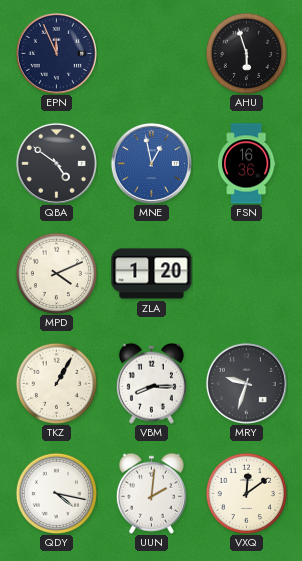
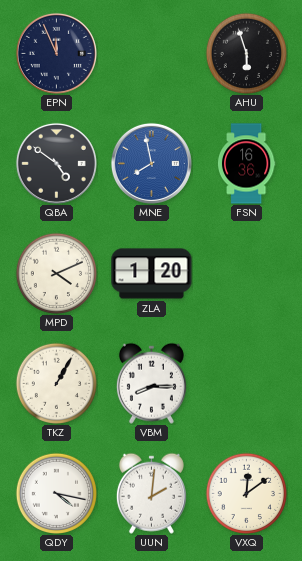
MNE: 12:58 -> 7:58
MRY: 9:33 -> none
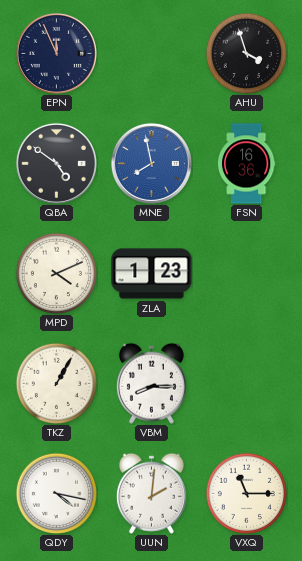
AHU: 5:57 -> 3:57
ZLA: 1:20 -> 1:23
VXQ: 12:09 -> 11:15
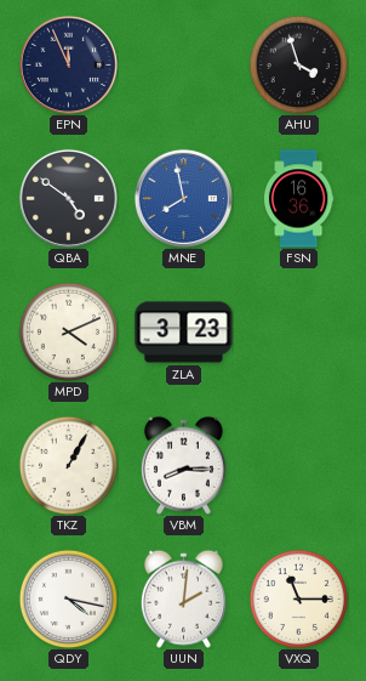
ZLA: 1:23 -> 3:23
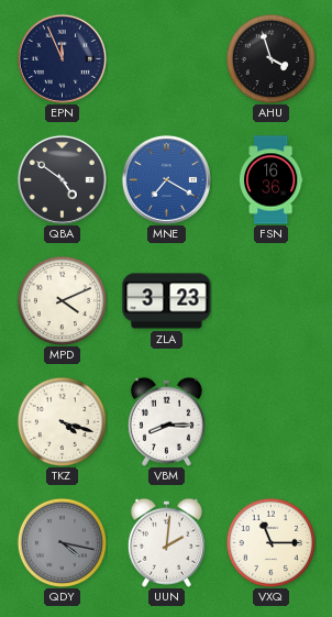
MNE: 7:58 -> 7:20
TKZ: 1:05 -> 4:18
QDY dial: white -> grey
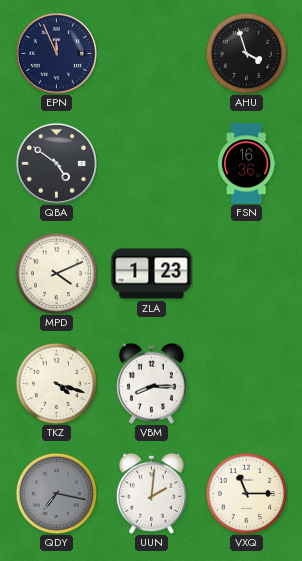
MNE: 7:20 -> none
ZLA: 3:23 -> 1:23
QDY: 4:17 -> 7:17
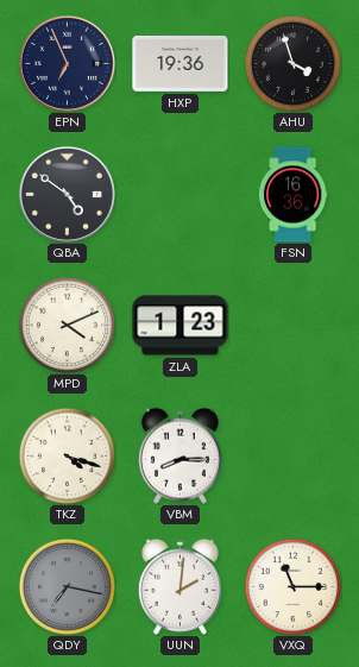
EPN: 11:56 -> 6:56
HXP: none -> 19:36
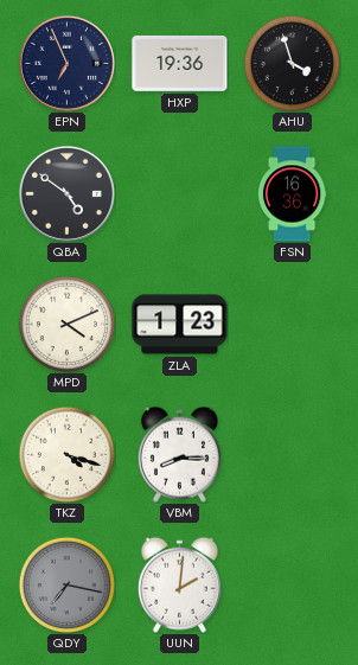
VXQ: 11:15 -> none
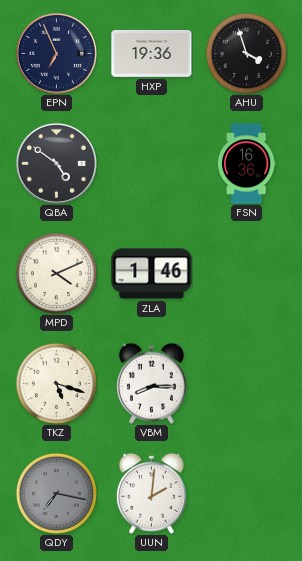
ZLA: 1:23 -> 1:46
TKZ: 4:18 -> 5:18
